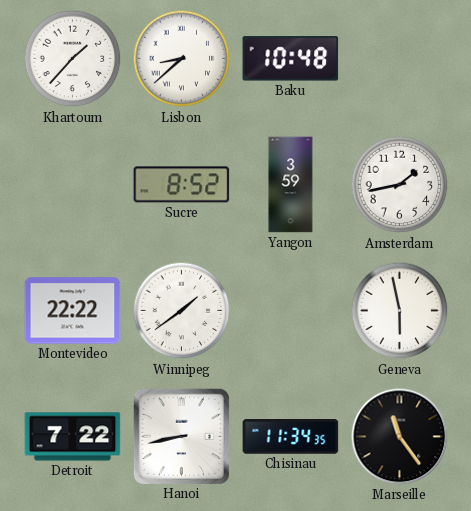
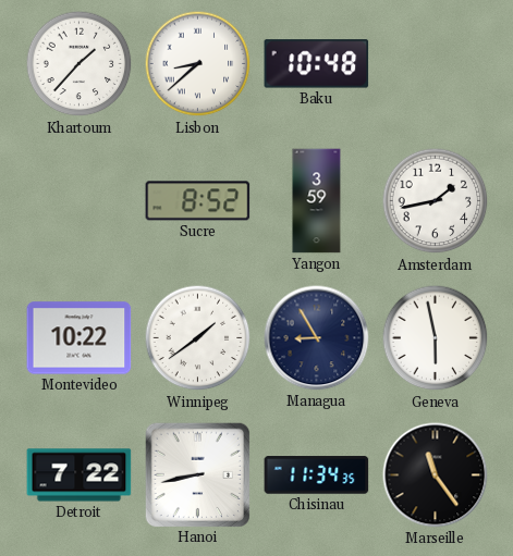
Montevideo: 22:22 -> 10:22
Managua: none -> 8:55
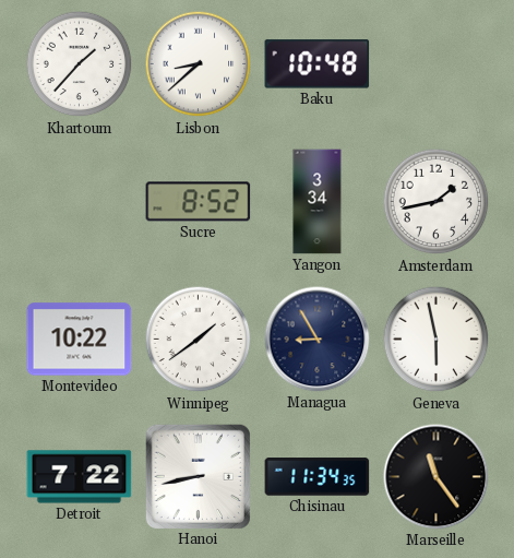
Yangon: 3:59 -> 3:34
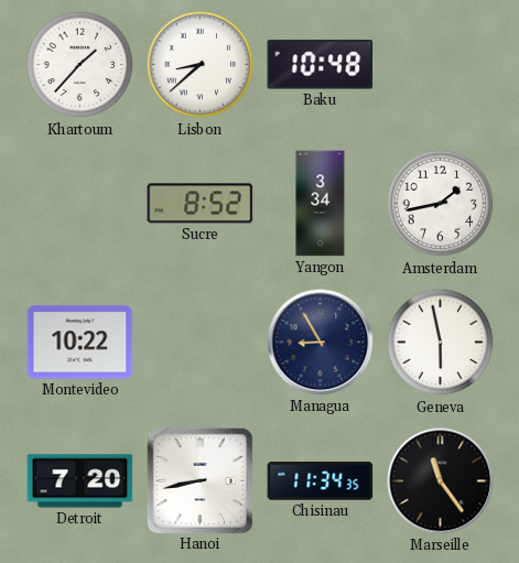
Winnipeg: 1:39 -> none
Detroit: 7:22 -> 7:20
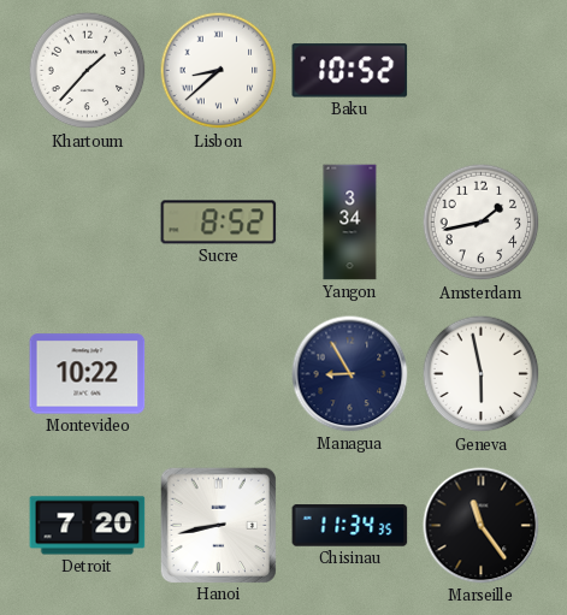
Baku: 10:48 -> 10:52
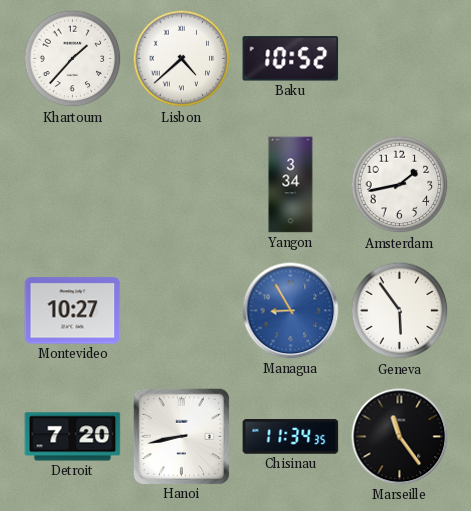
Lisbon: 8:38 -> 4:38
Sucre: 8:52 -> none
Montevideo: 10:22 -> 10:27
Managua dial: navy -> blue
Geneva: 5:58 -> 5:54
